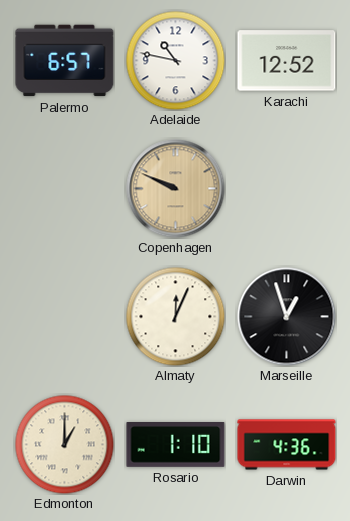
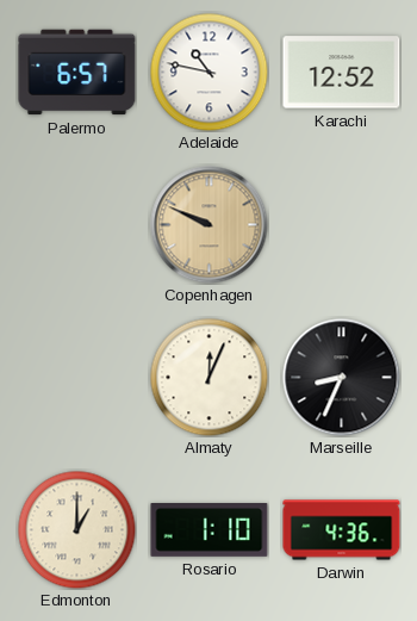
Marseille: 12:57 -> 8:34
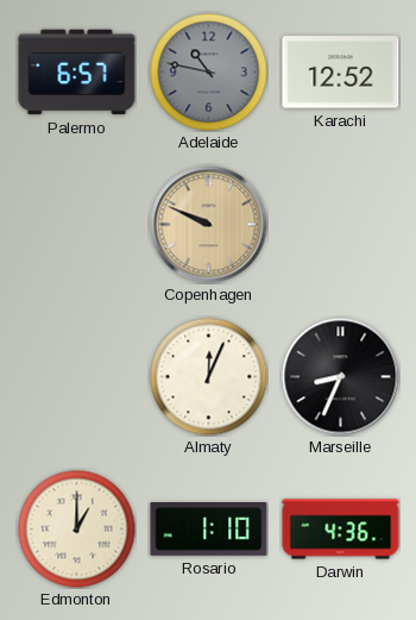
Adelaide dial: white -> grey
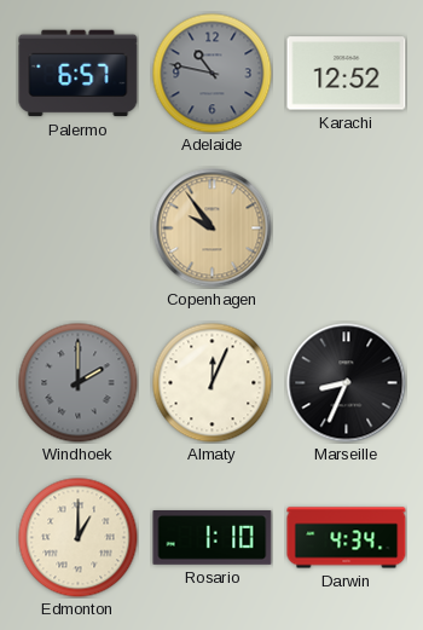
Copenhagen: 9:49 -> 9:54
Windhoek: none -> 2:00
Darwin: 4:36 -> 4:34
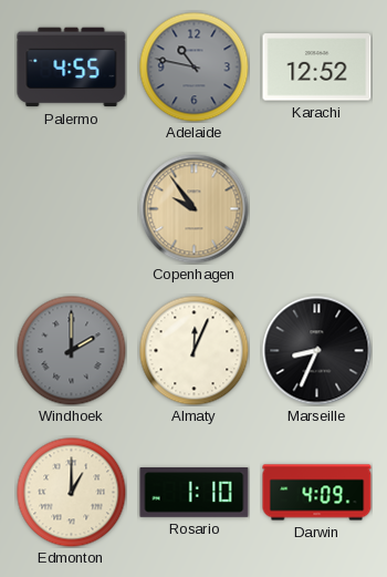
Palermo: 6:57 -> 4:55
Darwin: 4:34 -> 4:09
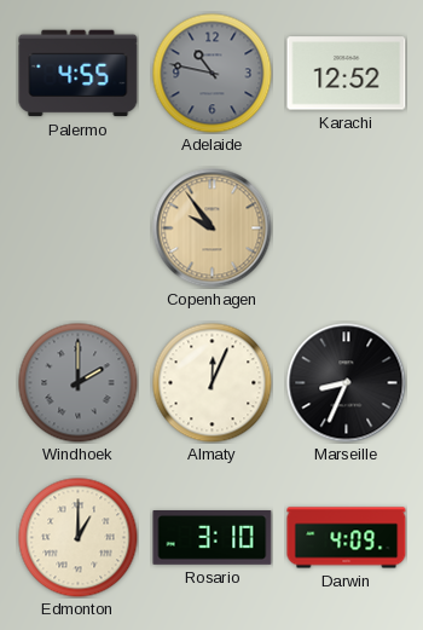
Rosario: 1:10 -> 3:10
